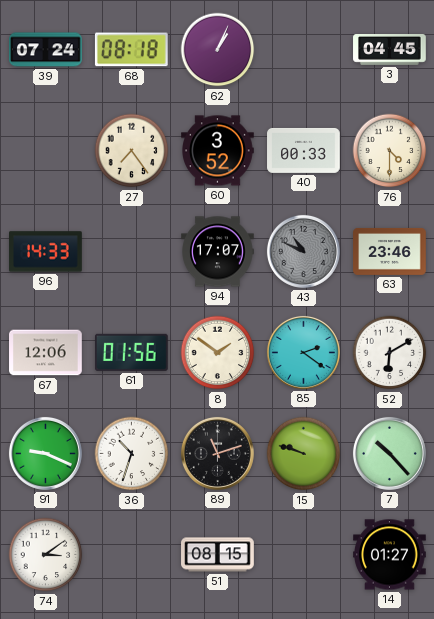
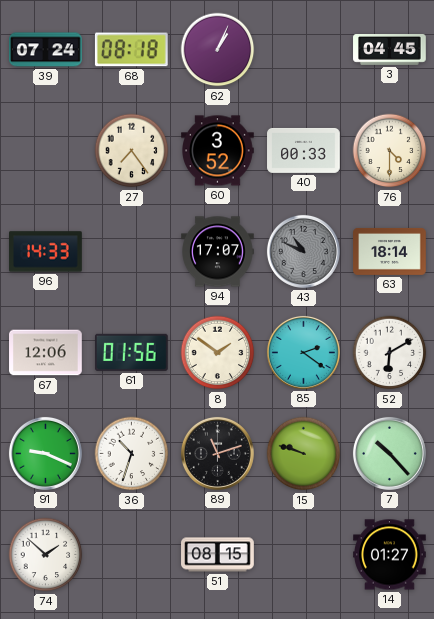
63: 23:46 -> 18:14
74: 3:09 -> 1:52
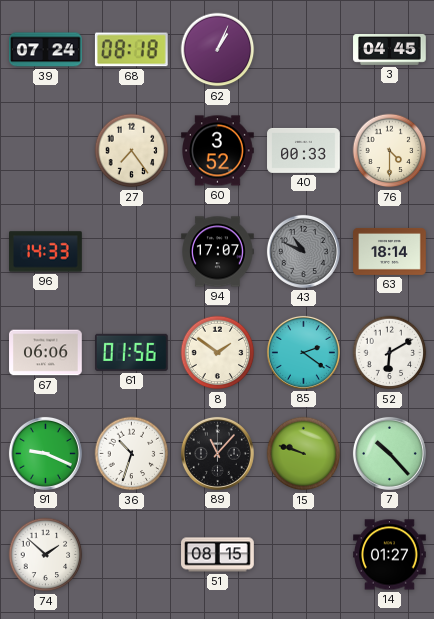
67: 12:06 -> 06:06
89: 11:12 -> 11:07
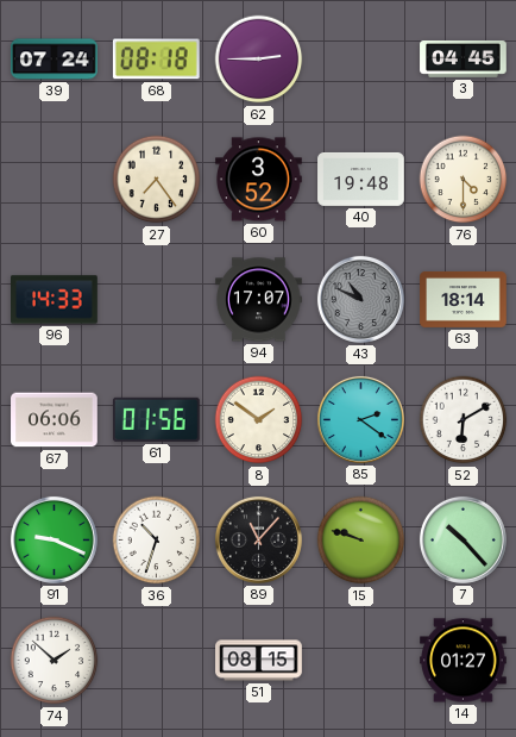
62: 1:04 -> 2:45
40: 00:33 -> 19:48
